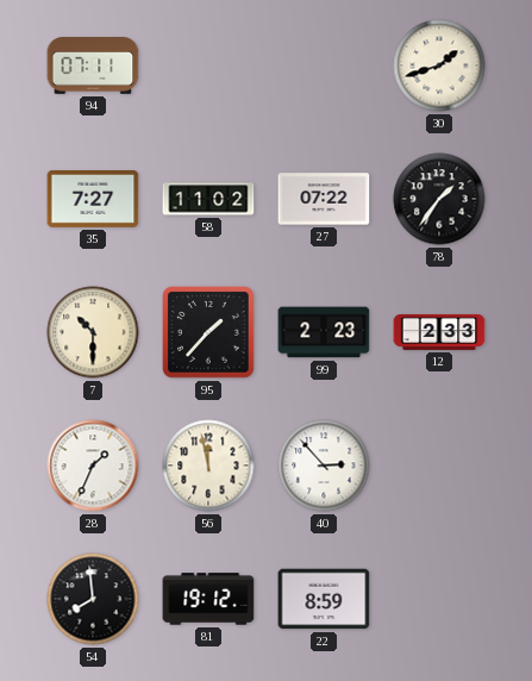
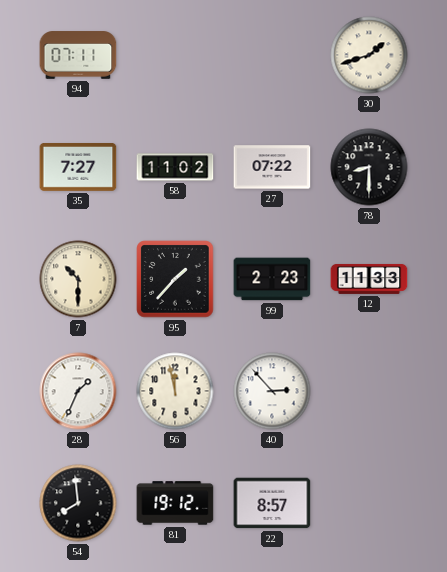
78: 1:36 -> 8:30
12: 2:33 -> 11:33
22: 8:59 -> 8:57
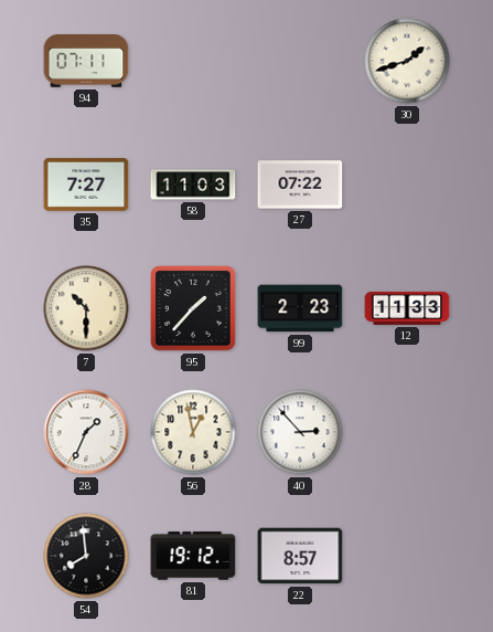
58: 11:02 -> 11:03
78: 8:30 -> none
56: 11:58 -> 12:58
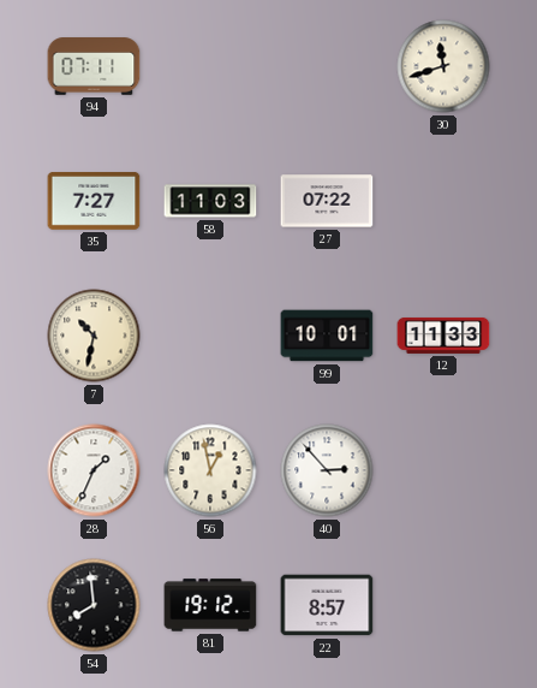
30: 1:42 -> 11:42
7: 10:30 -> 10:32
95: 1:37 -> none
99: 2:23 -> 10:01
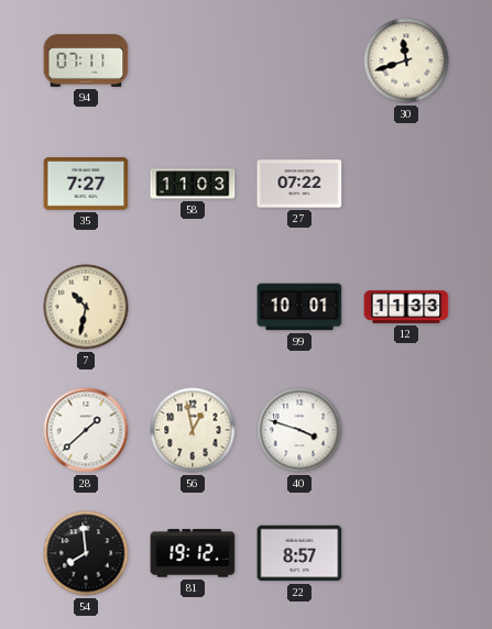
28: 1:34 -> 1:38
40: 2:53 -> 3:48
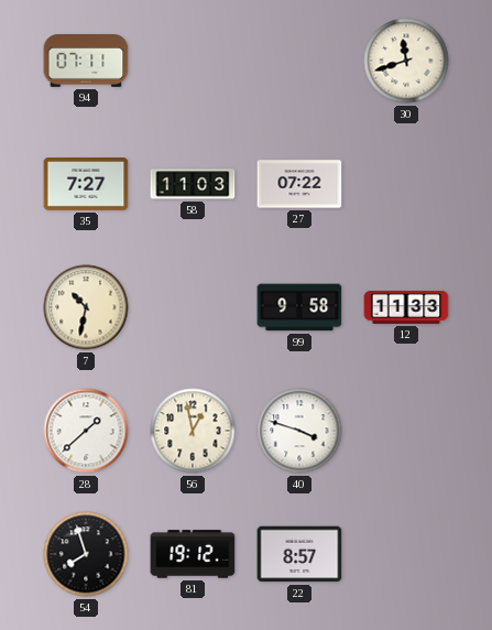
99: 10:01 -> 9:58
54: 7:59 -> 7:57
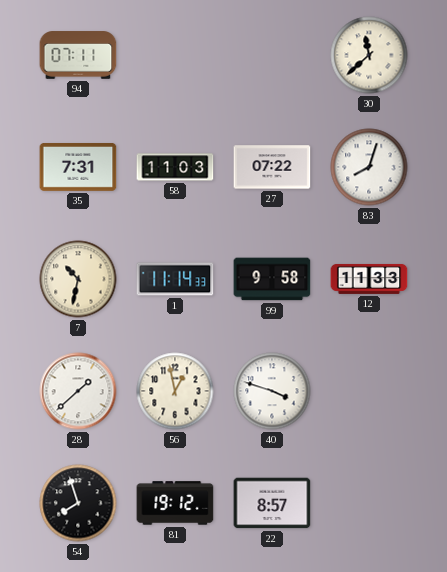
30: 11:42 -> 11:38
35: 7:27 -> 7:31
83: none -> 8:03
1: none -> 11:14
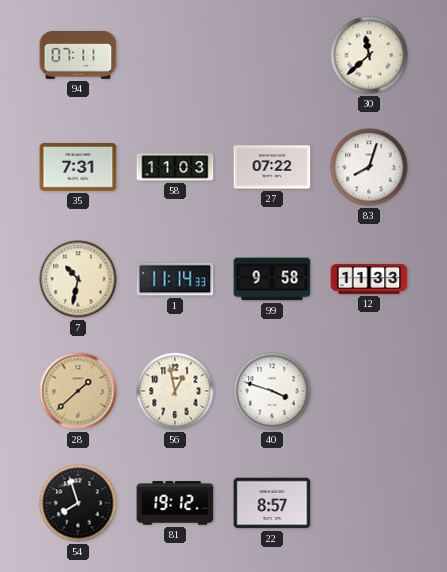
28 dial: white -> champagne
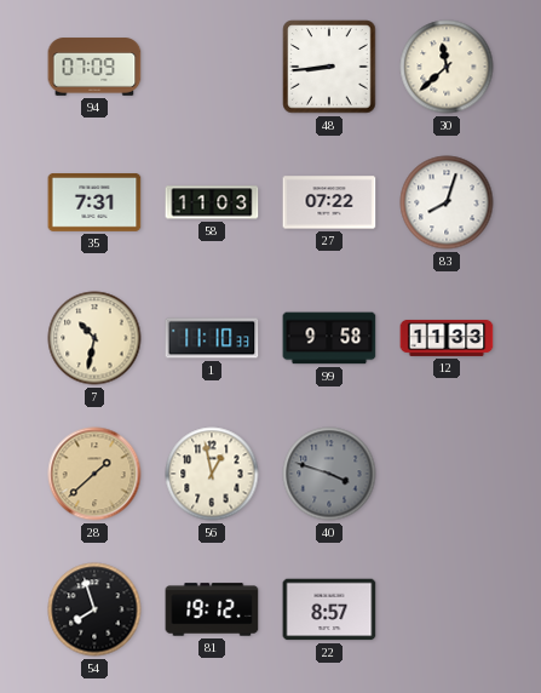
94: 07:11 -> 07:09
48: none -> 8:44
1: 11:14 -> 11:10
40 dial: white -> grey
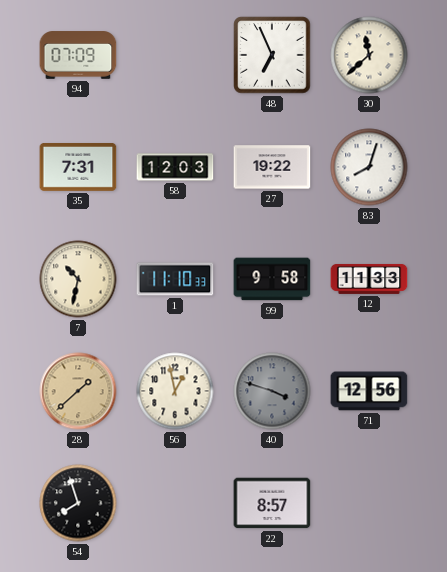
48: 8:44 -> 6:56
58: 11:03 -> 12:03
27: 07:22 -> 19:22
71: none -> 12:56
81: 19:12 -> none
